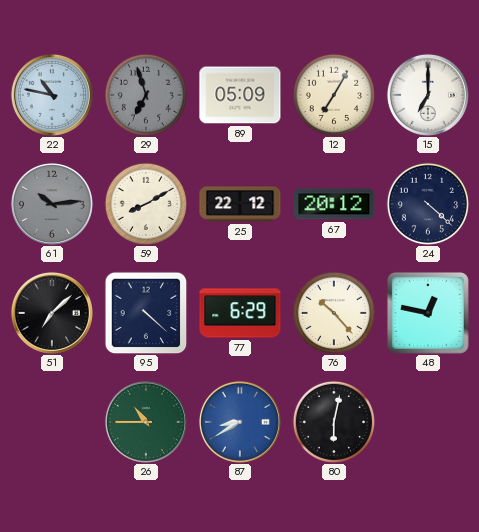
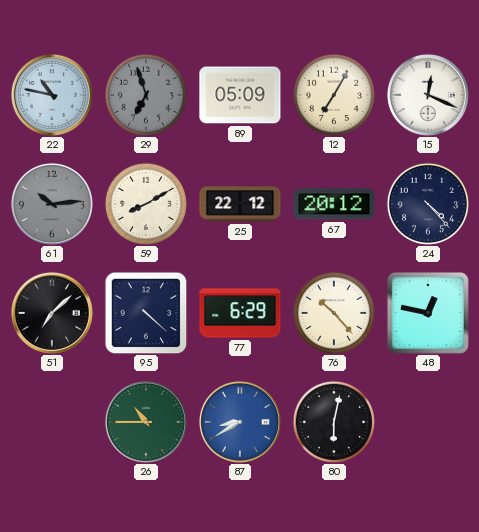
15: 7:00 -> 12:19
24: 4:22 -> 4:23
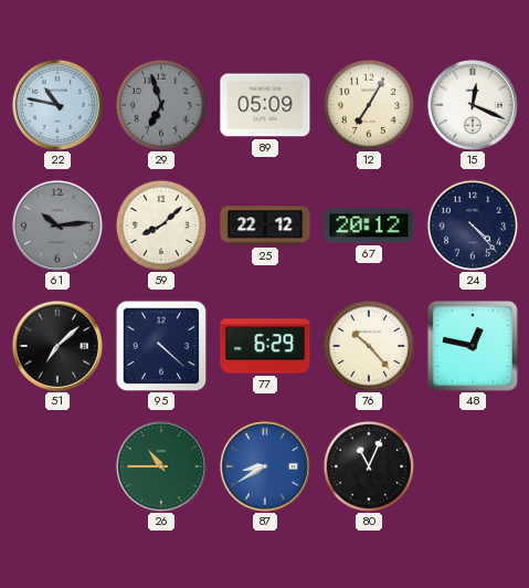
59: 8:10 -> 8:08
80: 6:02 -> 11:04
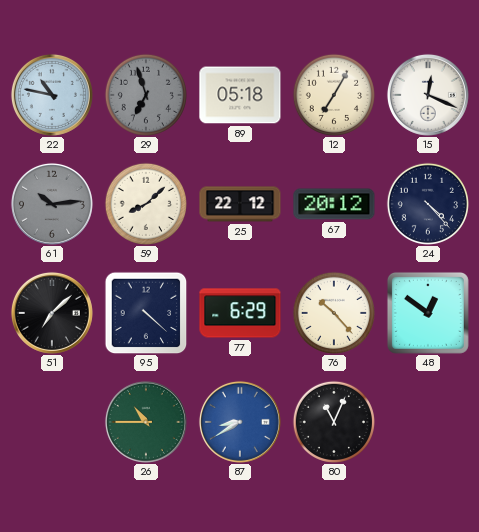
89: 05:09 -> 05:18
48: 12:47 -> 12:51
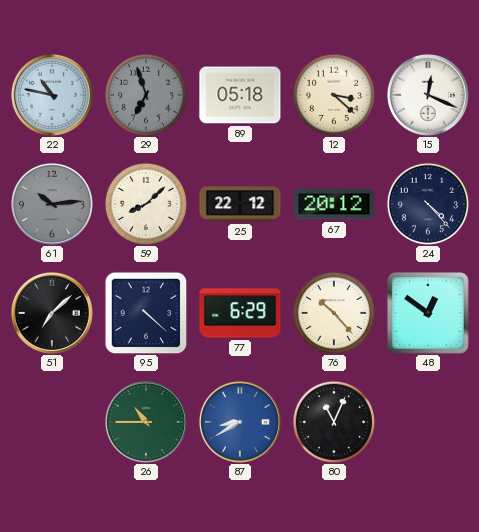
12: 7:05 -> 3:22
